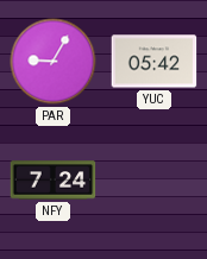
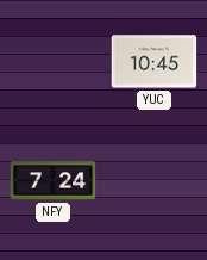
PAR: 9:05 -> none
YUC: 05:42 -> 10:45
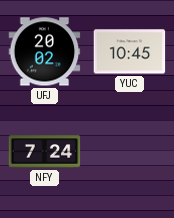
UFJ: none -> 20:02
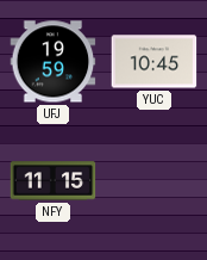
UFJ: 20:02 -> 19:59
NFY: 7:24 -> 11:15
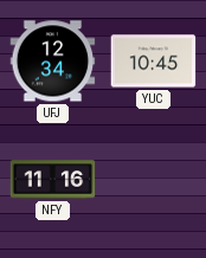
UFJ: 19:59 -> 12:34
NFY: 11:15 -> 11:16
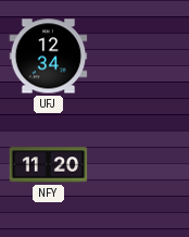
YUC: 10:45 -> none
NFY: 11:16 -> 11:20
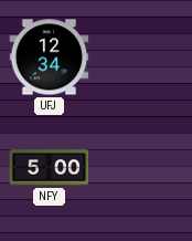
NFY: 11:20 -> 5:00
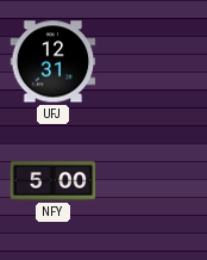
UFJ: 12:34 -> 12:31
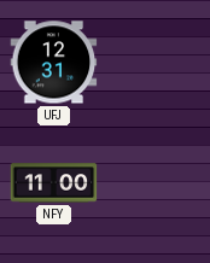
NFY: 5:00 -> 11:00
